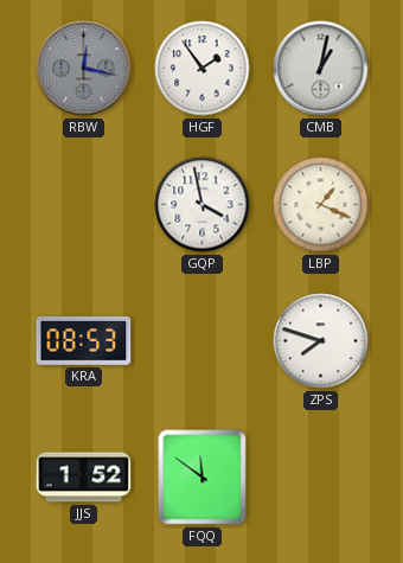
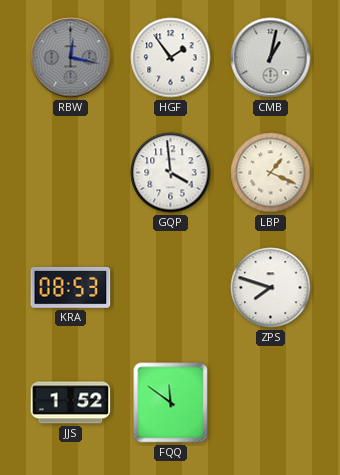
GQP: 3:58 -> 3:59
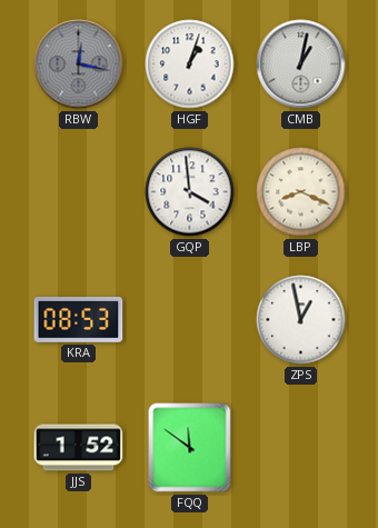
HGF: 1:54 -> 1:03
LBP: 1:19 -> 8:19
ZPS: 7:48 -> 12:58
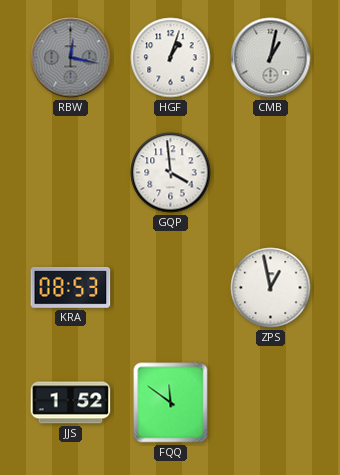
LBP: 8:19 -> none
